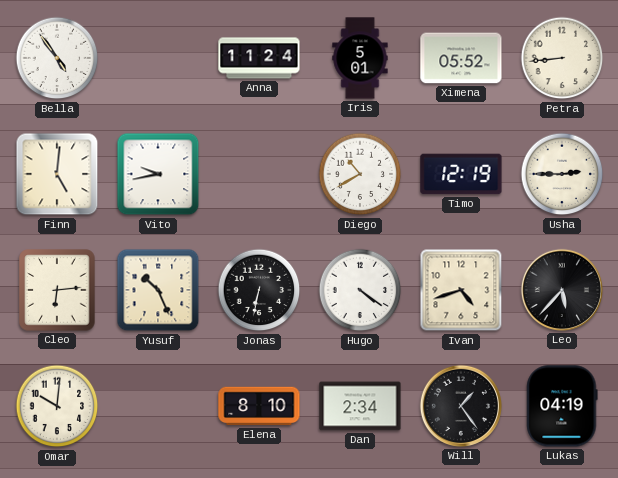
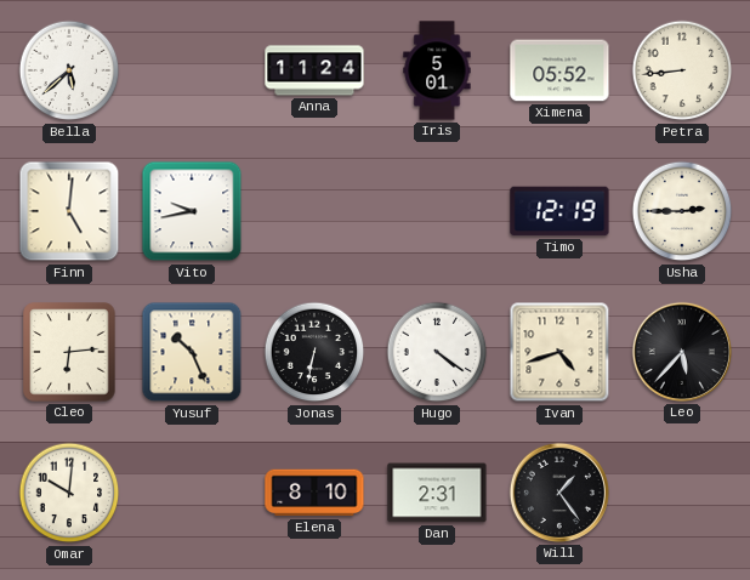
Bella: 4:54 -> 5:38
Diego: 10:40 -> none
Dan: 2:34 -> 2:31
Lukas: 04:19 -> none
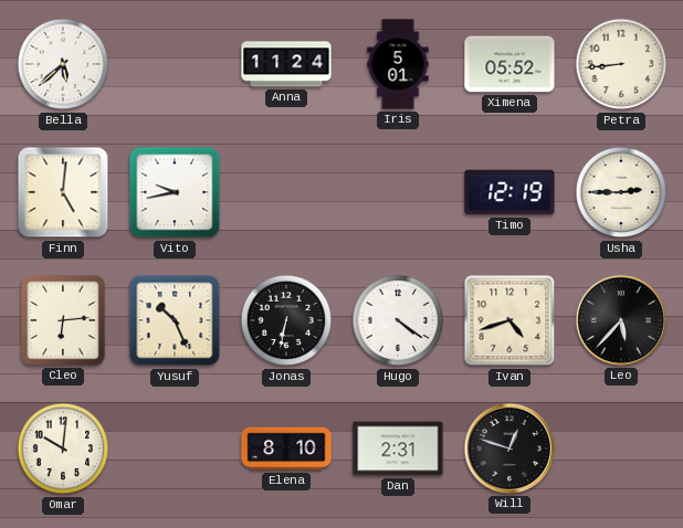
Will: 1:24 -> 12:48
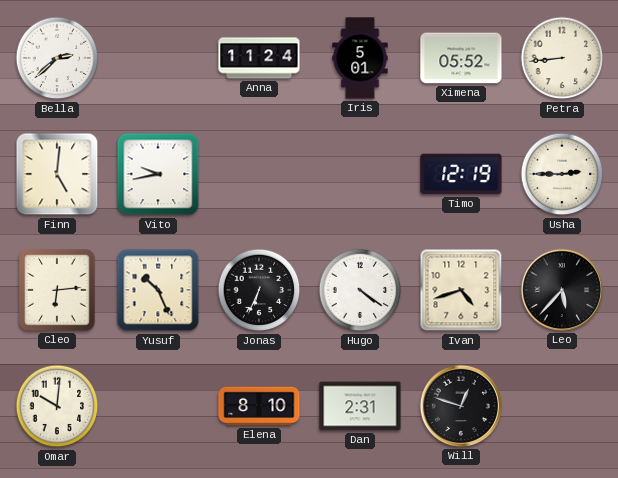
Bella: 5:38 -> 2:38
Jonas: 6:32 -> 6:34
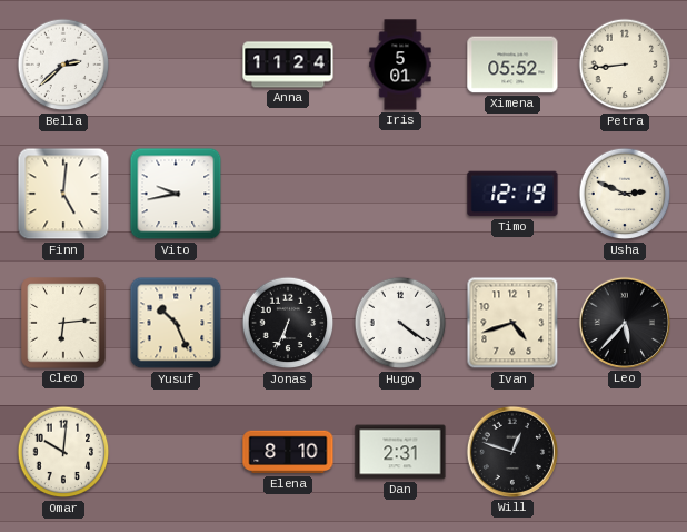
Usha: 2:45 -> 2:49
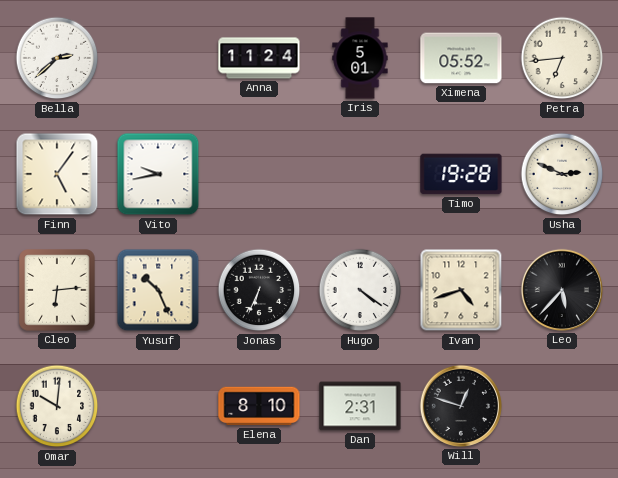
Petra: 8:44 -> 6:44
Finn: 5:01 -> 5:06
Timo: 12:19 -> 19:28
